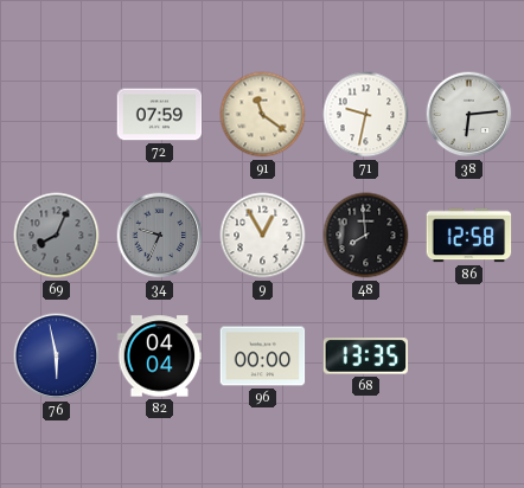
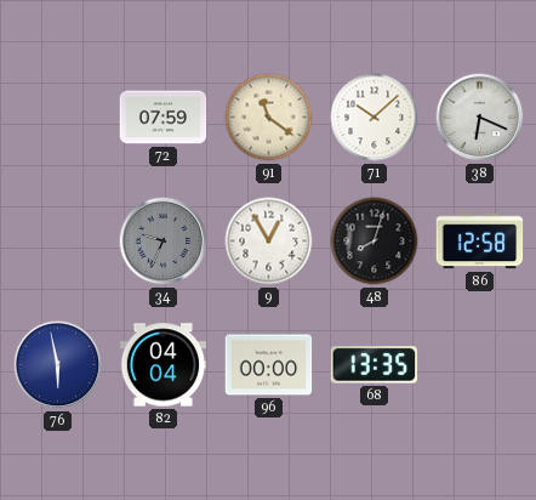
71: 9:32 -> 10:08
38: 6:14 -> 6:19
69: 8:04 -> none
48: 7:59 -> 8:03
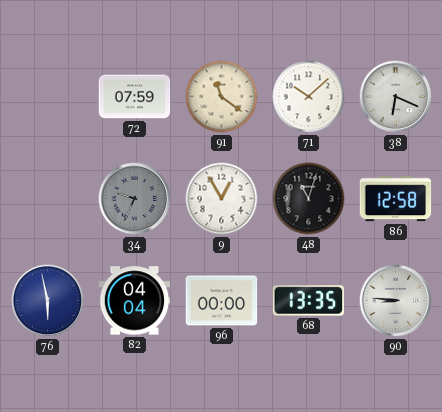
48: 8:03 -> 11:03
90: none -> 8:46
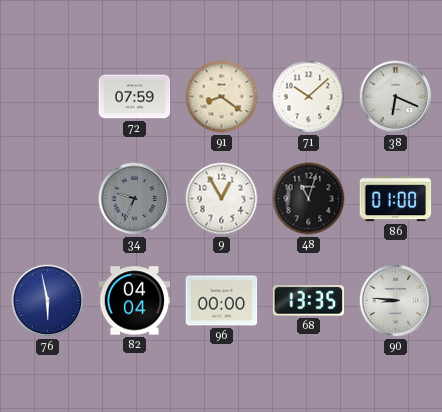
91: 11:21 -> 8:21
86: 12:58 -> 01:00
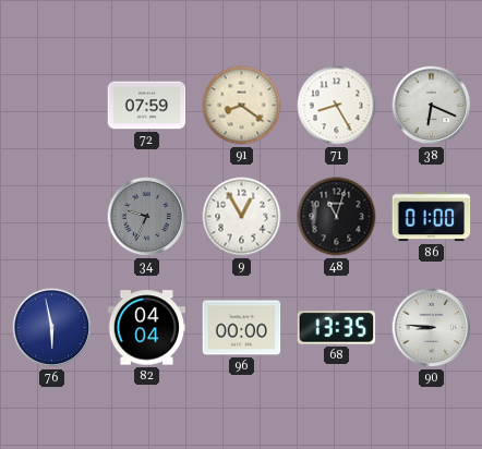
71: 10:08 -> 8:25
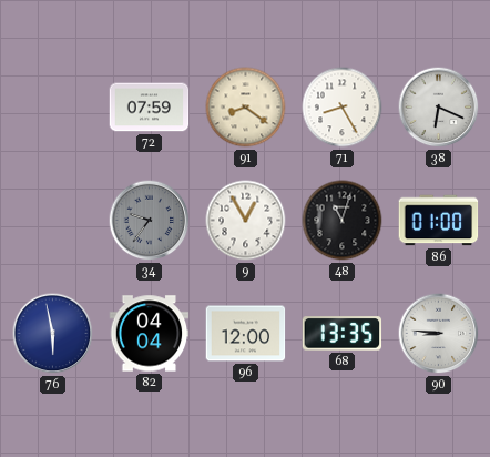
34: 9:34 -> 9:36
96: 00:00 -> 12:00
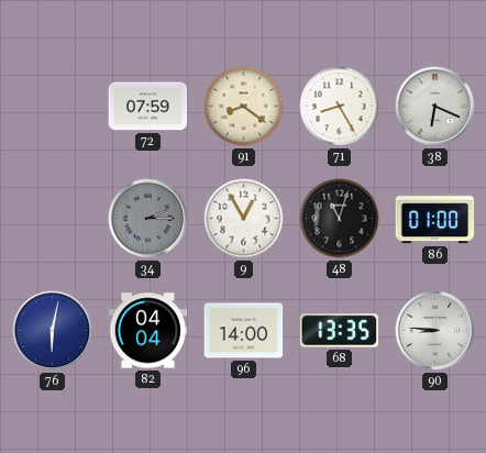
34: 9:36 -> 2:15
76: 5:58 -> 6:02
96: 12:00 -> 14:00
